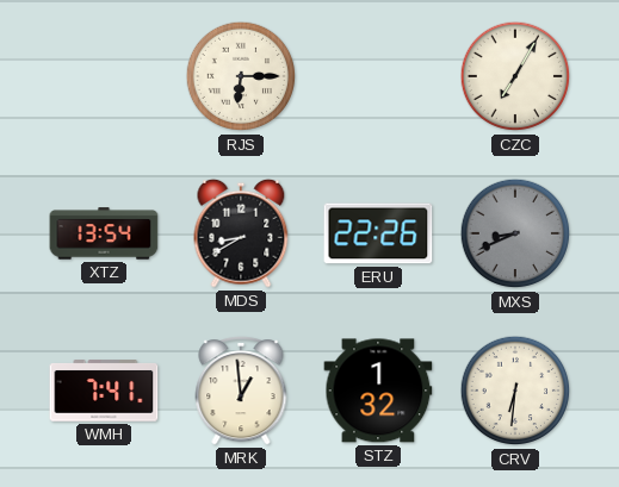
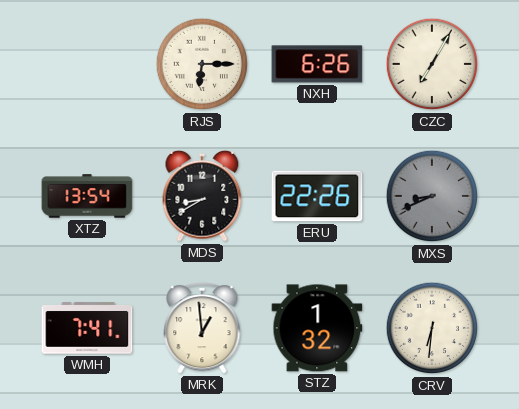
NXH: none -> 6:26
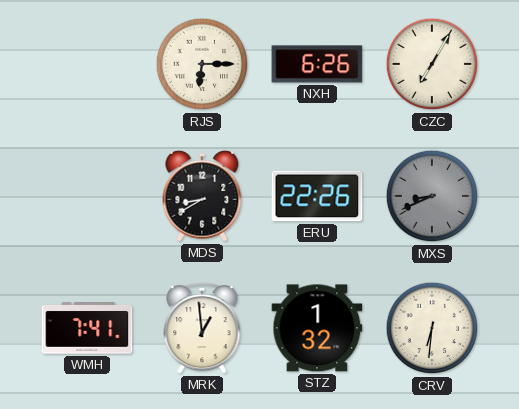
XTZ: 13:54 -> none
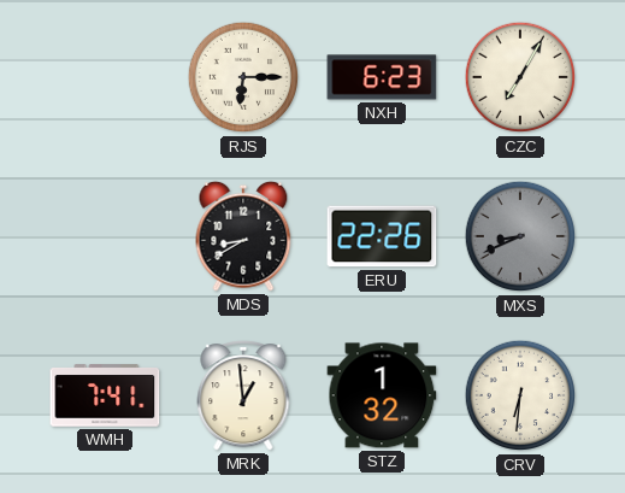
NXH: 6:26 -> 6:23
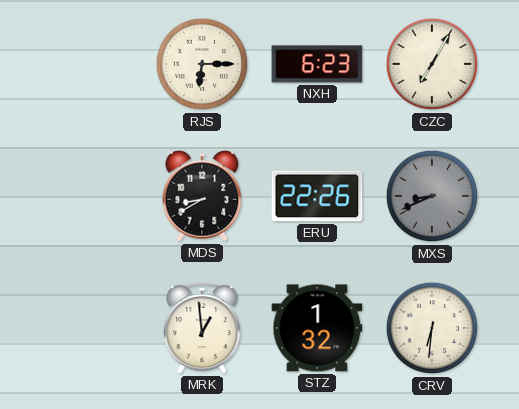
WMH: 7:41 -> none
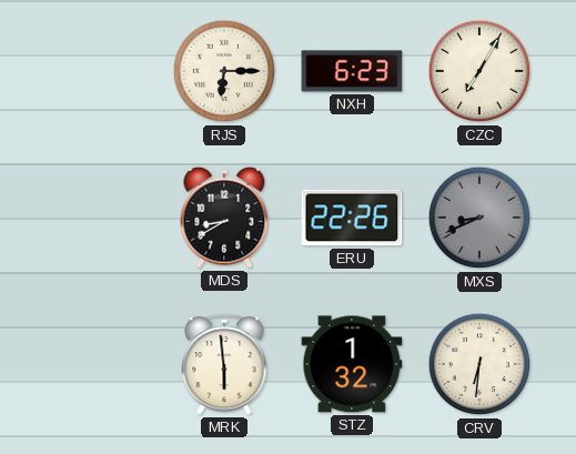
MRK: 12:59 -> 5:59
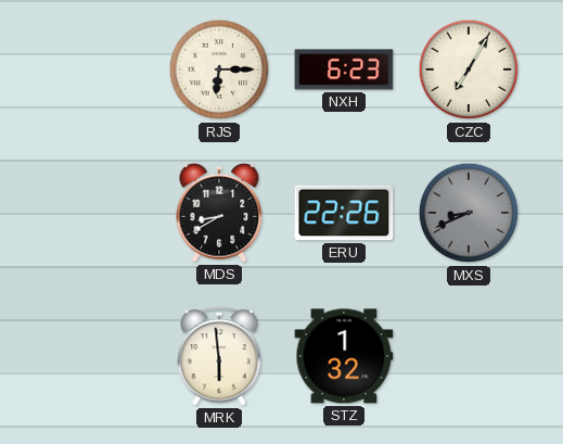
CRV: 6:31 -> none
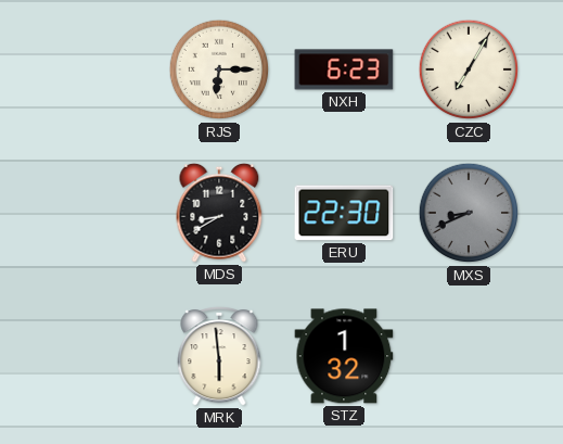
ERU: 22:26 -> 22:30
